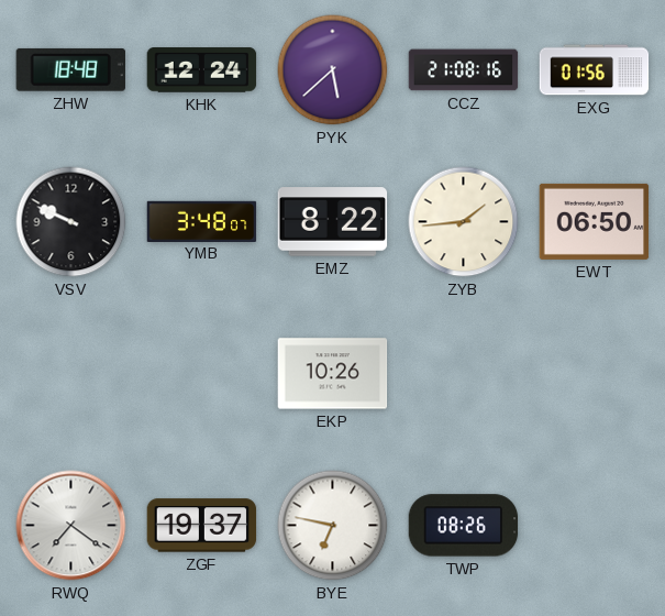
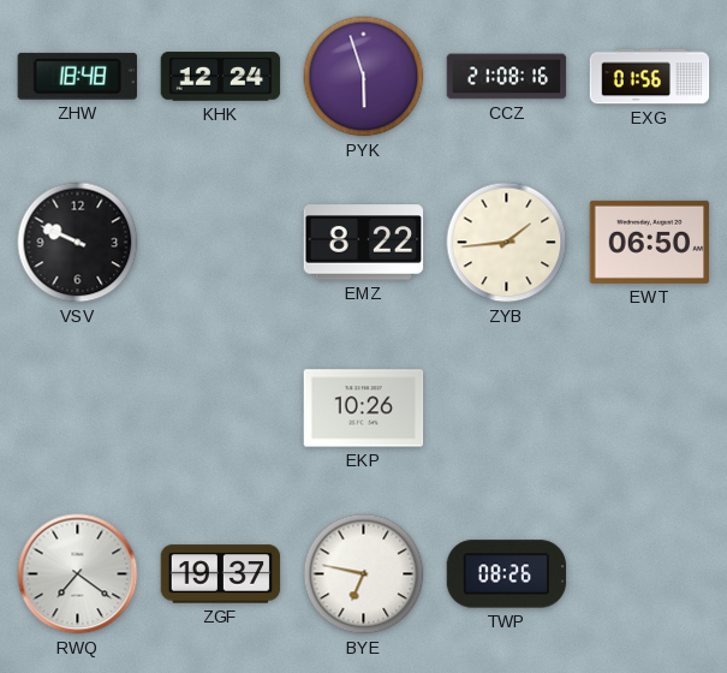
PYK: 5:38 -> 5:57
YMB: 3:48 -> none
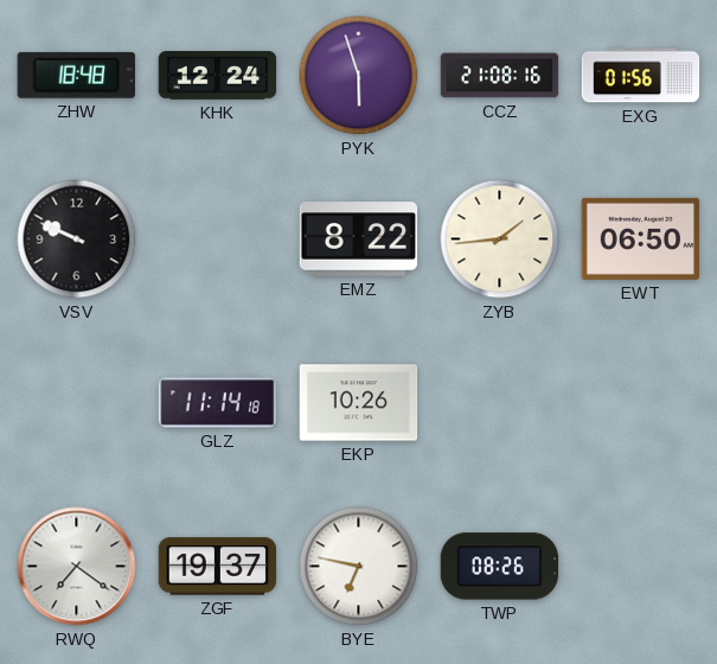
GLZ: none -> 11:14
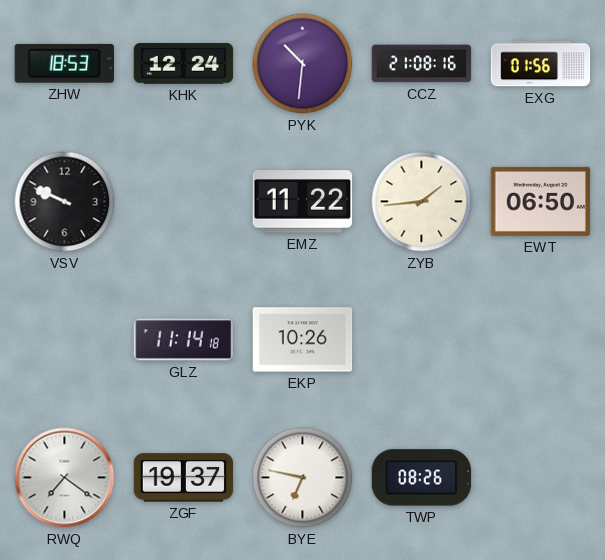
ZHW: 18:48 -> 18:53
PYK: 5:57 -> 10:31
EMZ: 8:22 -> 11:22
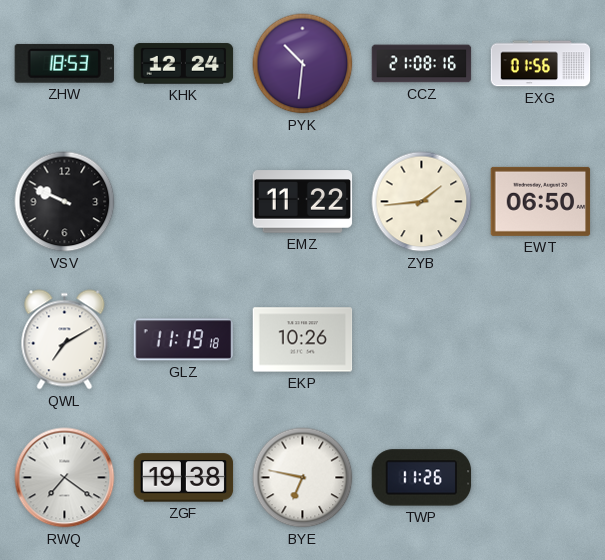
QWL: none -> 7:10
GLZ: 11:14 -> 11:19
ZGF: 19:37 -> 19:38
TWP: 08:26 -> 11:26
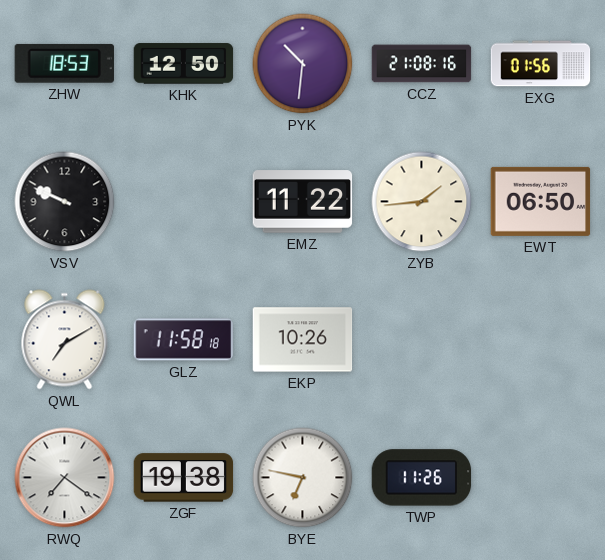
KHK: 12:24 -> 12:50
GLZ: 11:19 -> 11:58
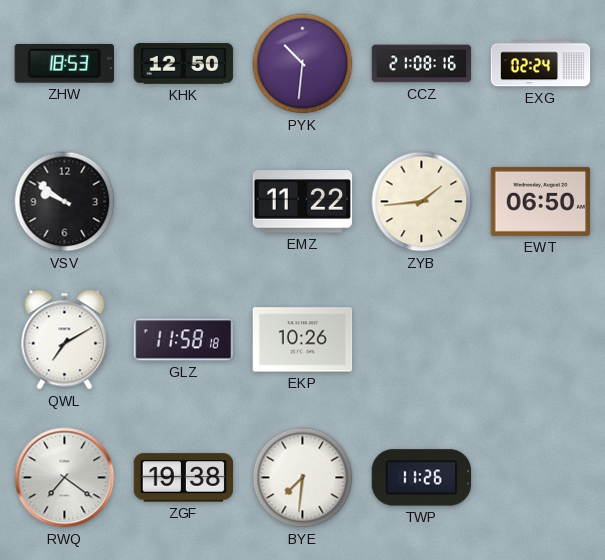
EXG: 01:56 -> 02:24
VSV: 9:49 -> 9:51
BYE: 6:47 -> 7:31
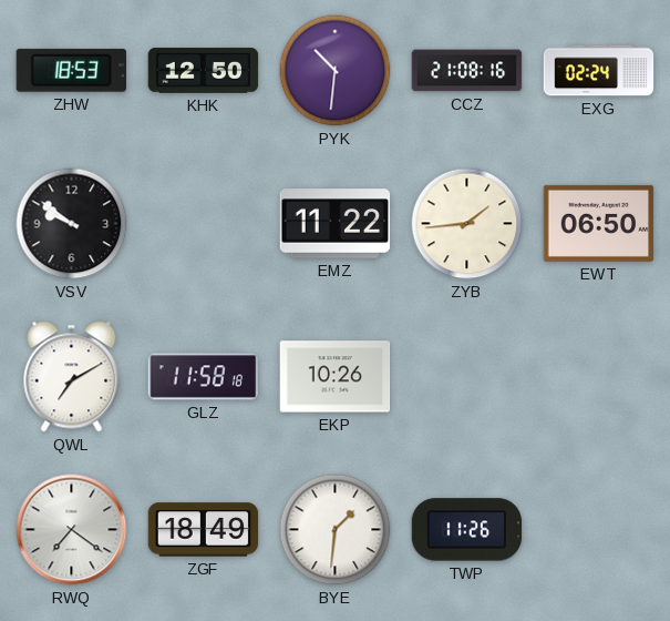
ZGF: 19:38 -> 18:49
BYE: 7:31 -> 1:31
